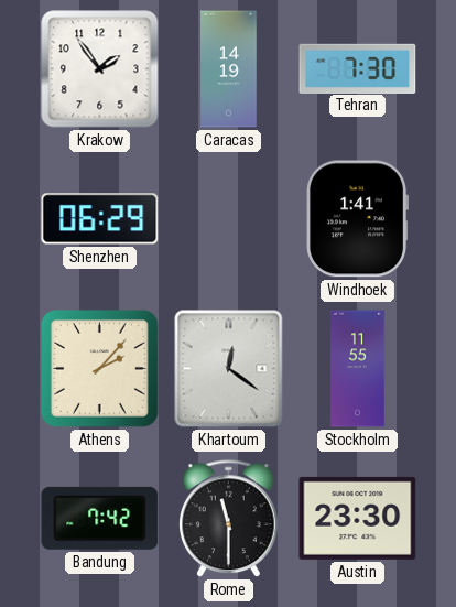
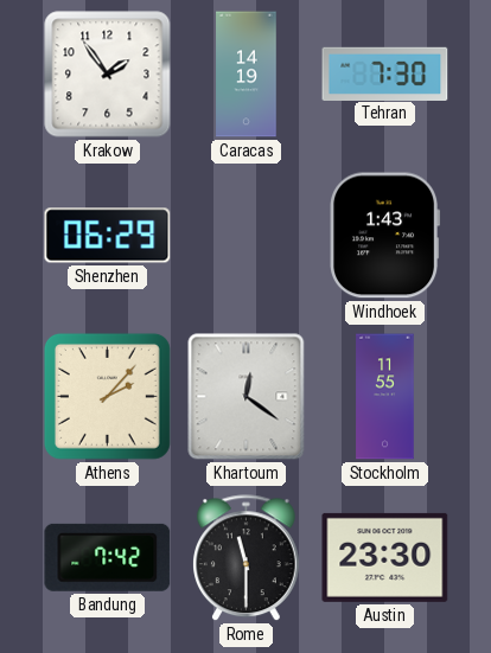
Windhoek: 1:41 -> 1:43
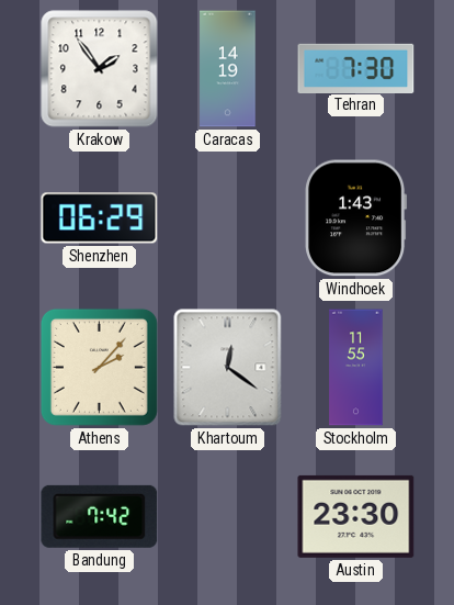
Rome: 11:30 -> none
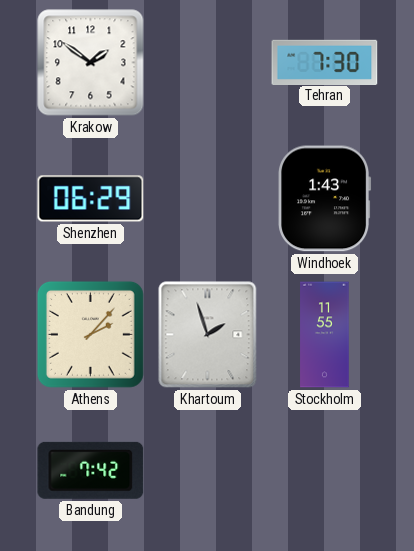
Krakow: 1:54 -> 1:51
Caracas: 14:19 -> none
Khartoum: 12:21 -> 1:57
Austin: 23:30 -> none
